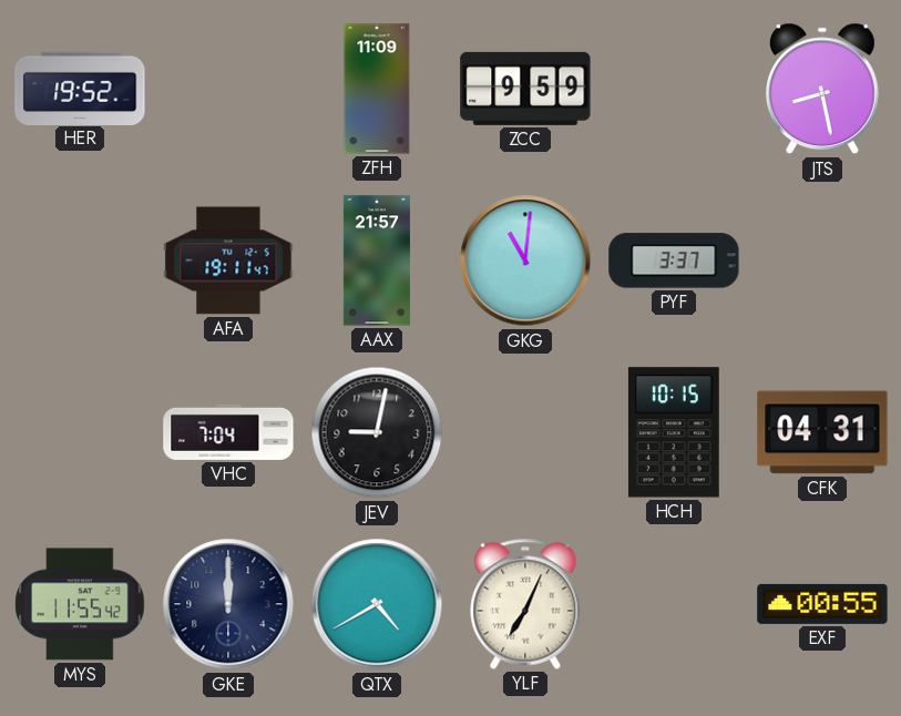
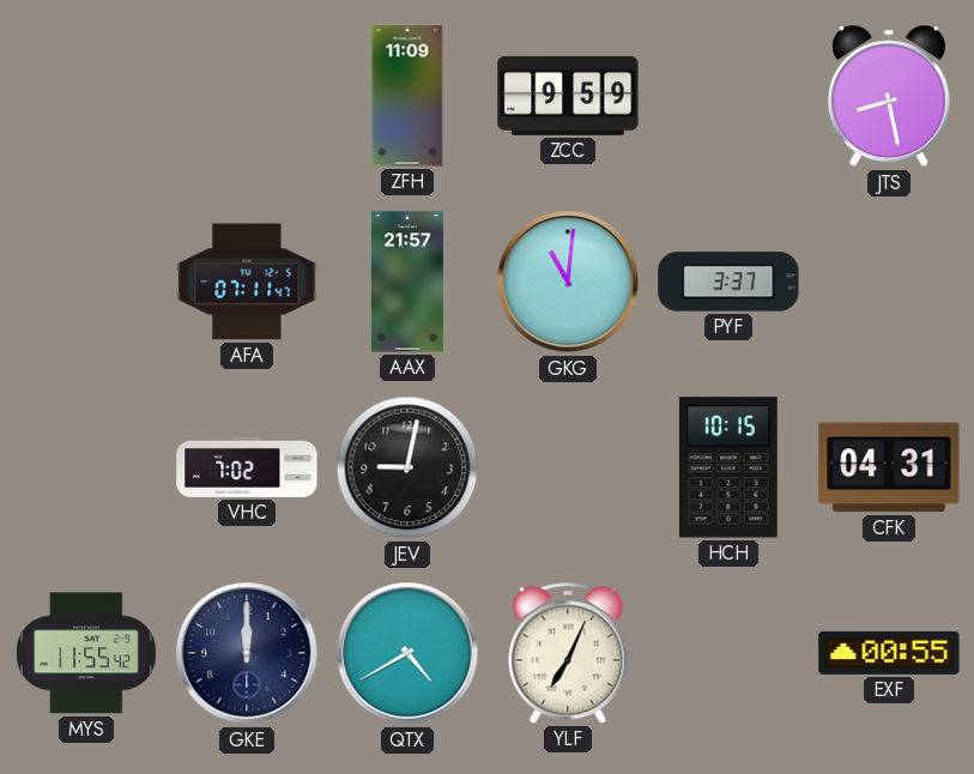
HER: 19:52 -> none
AFA: 19:11 -> 07:11
VHC: 7:04 -> 7:02
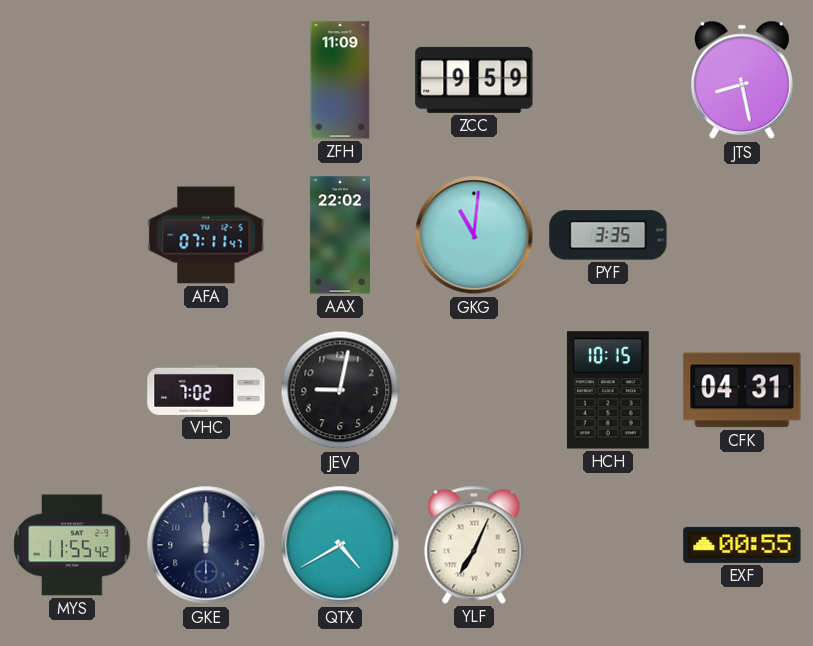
AAX: 21:57 -> 22:02
PYF: 3:37 -> 3:35
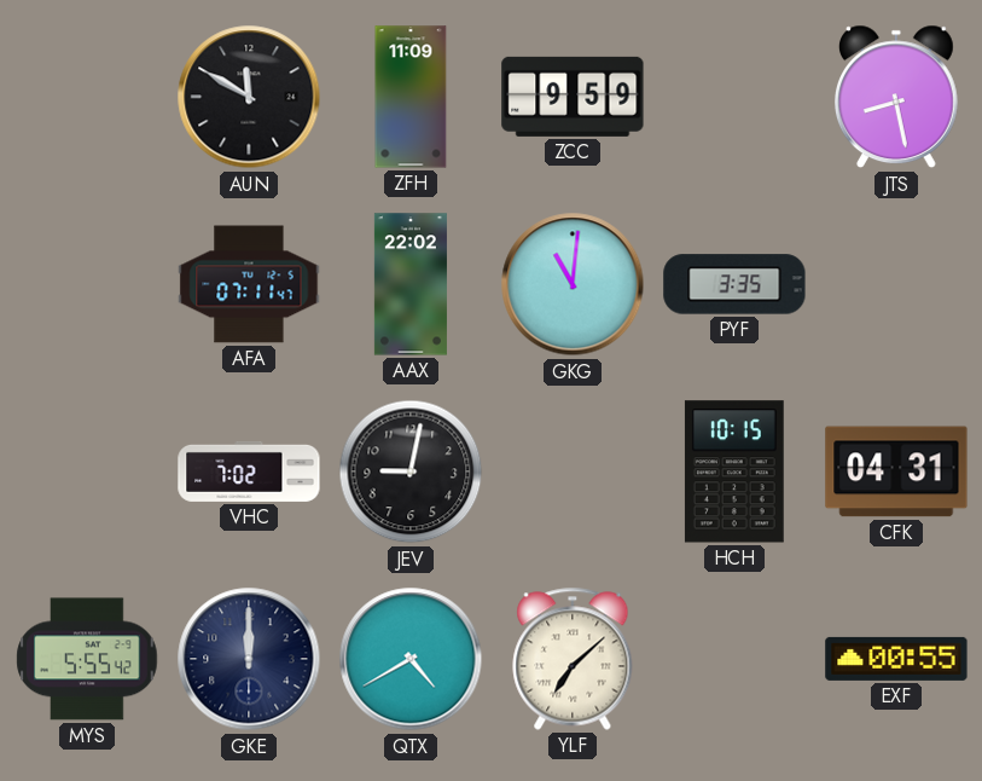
AUN: none -> 11:50
MYS: 11:55 -> 5:55
YLF: 7:04 -> 7:08
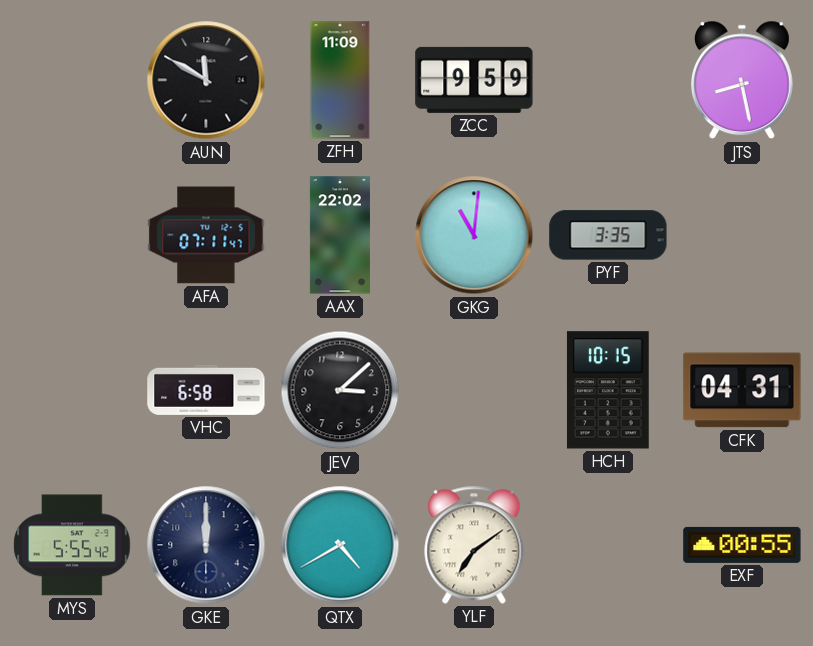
VHC: 7:02 -> 6:58
JEV: 9:02 -> 3:08
YLF: 7:08 -> 7:09
